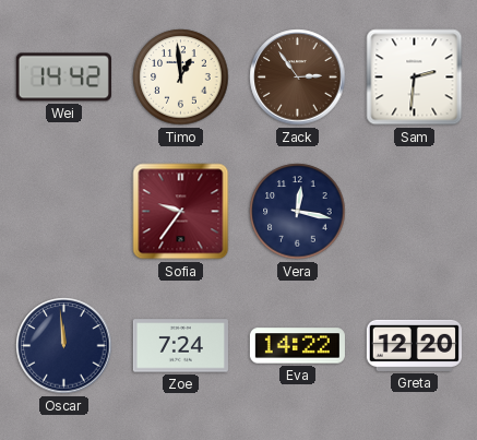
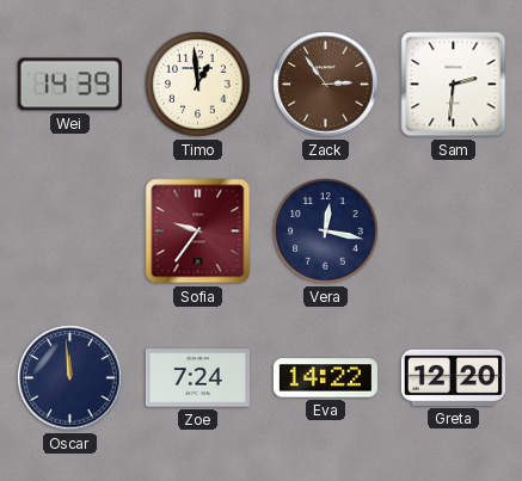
Wei: 14:42 -> 14:39
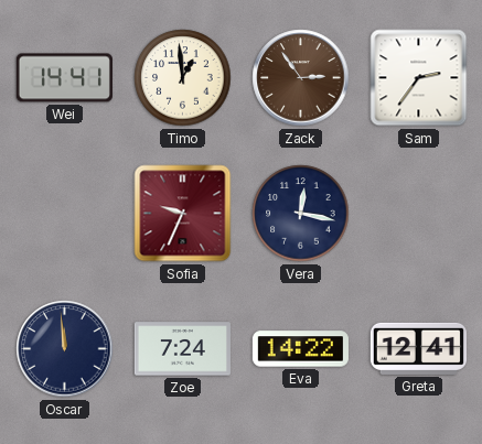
Wei: 14:39 -> 14:41
Sam: 2:31 -> 2:36
Sofia: 9:36 -> 9:34
Greta: 12:20 -> 12:41
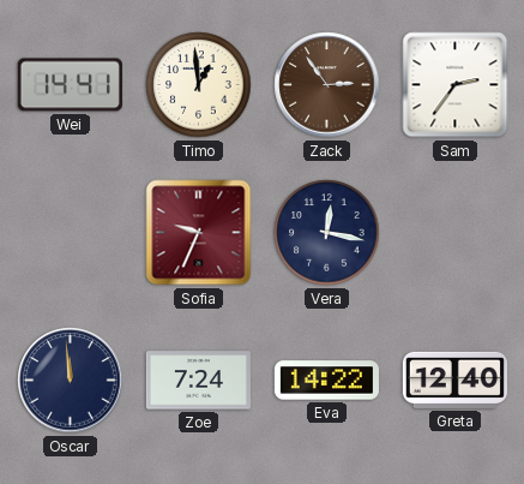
Greta: 12:41 -> 12:40
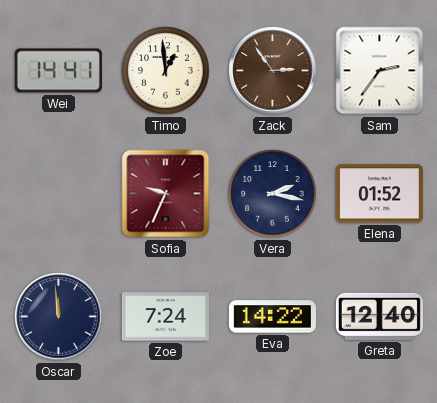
Vera: 12:17 -> 2:17
Elena: none -> 01:52
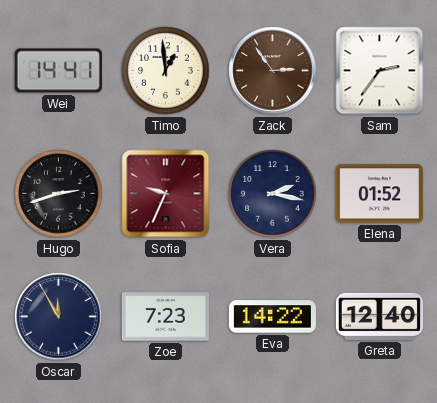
Hugo: none -> 2:42
Oscar: 11:59 -> 11:55
Zoe: 7:24 -> 7:23
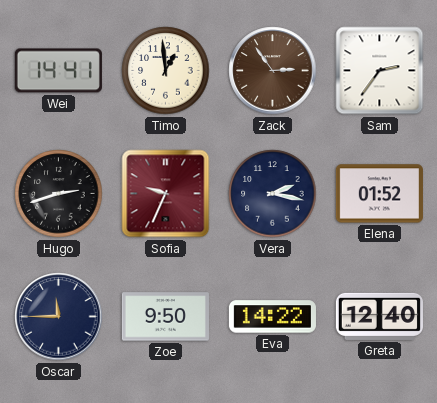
Oscar: 11:55 -> 11:45
Zoe: 7:23 -> 9:50
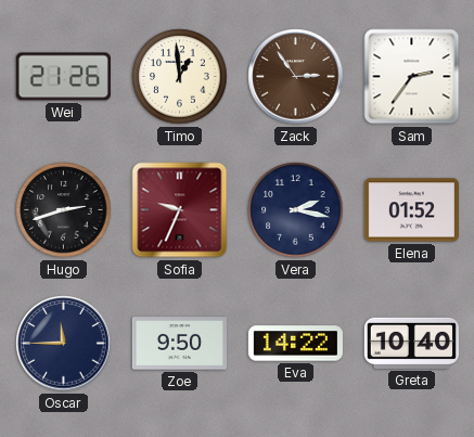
Wei: 14:41 -> 21:26
Greta: 12:40 -> 10:40
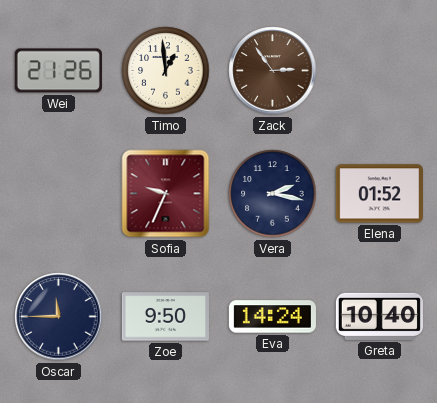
Sam: 2:36 -> none
Hugo: 2:42 -> none
Eva: 14:22 -> 14:24
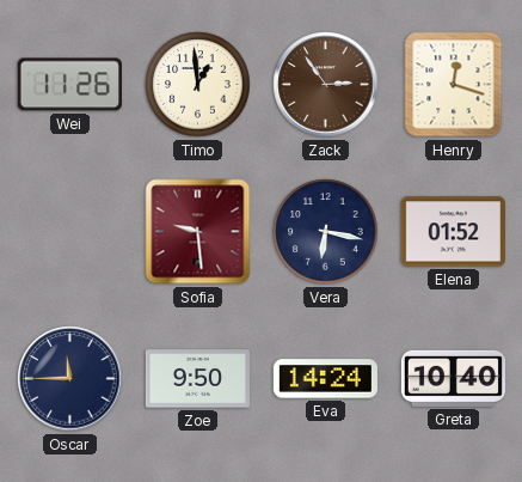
Wei: 21:26 -> 11:26
Henry: none -> 12:18
Sofia: 9:34 -> 9:29
Vera: 2:17 -> 6:17
